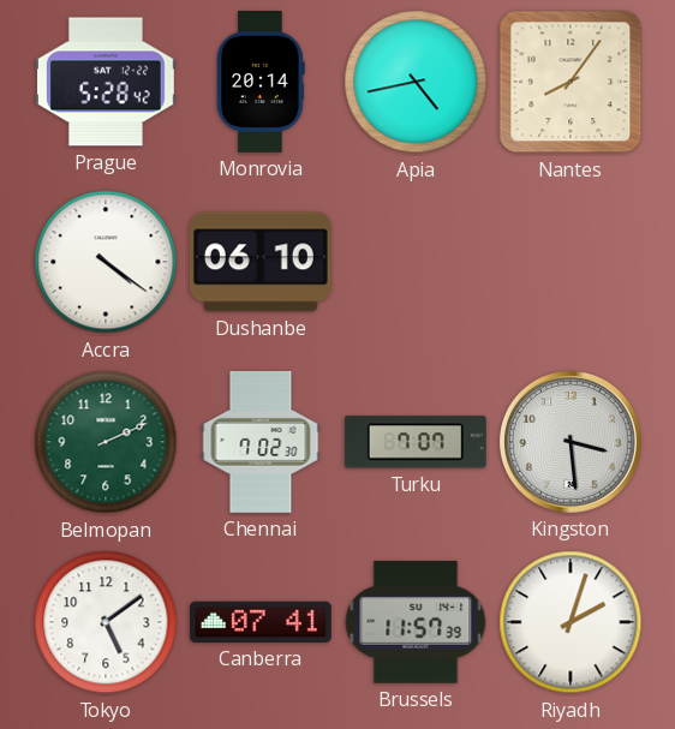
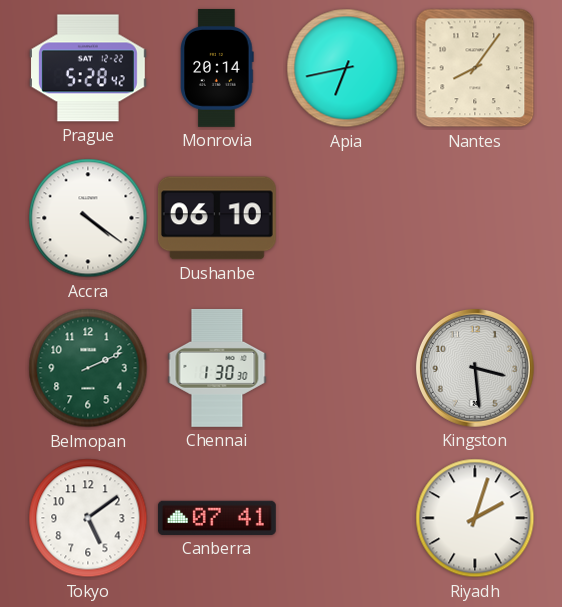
Apia: 4:43 -> 6:43
Chennai: 7:02 -> 1:30
Turku: 7:07 -> none
Brussels: 11:57 -> none
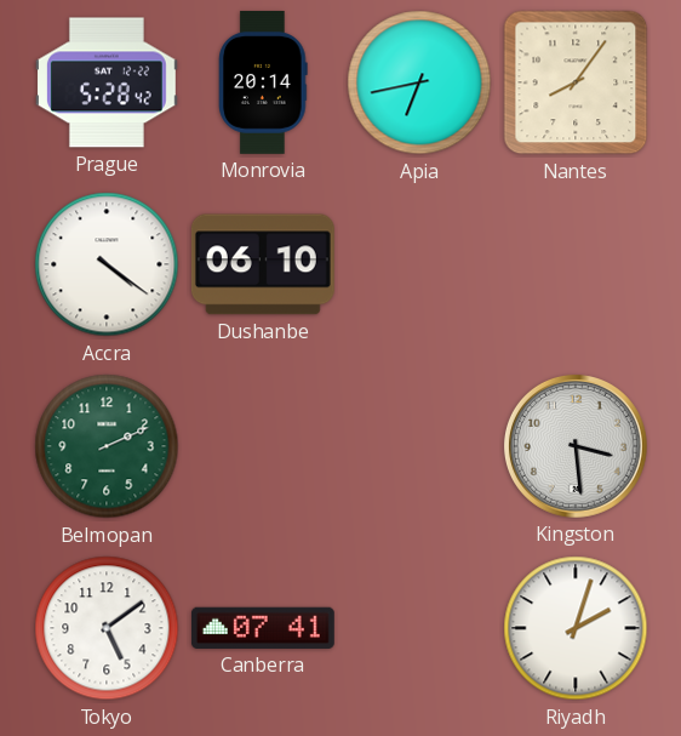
Chennai: 1:30 -> none
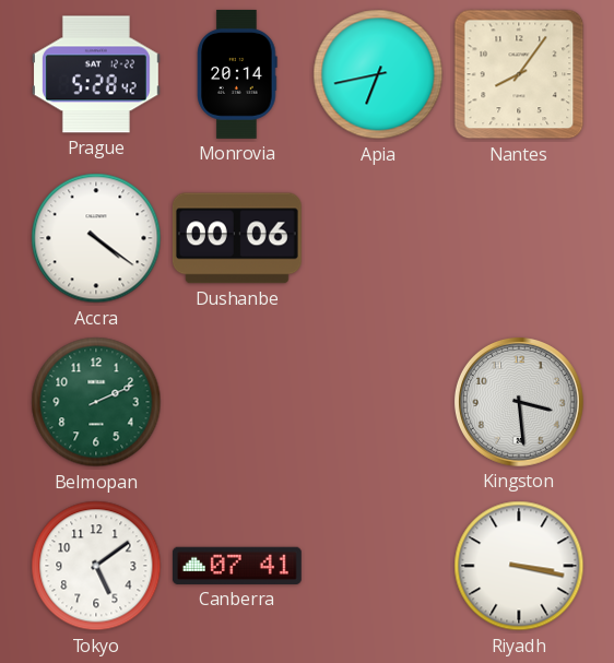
Dushanbe: 06:10 -> 00:06
Riyadh: 2:03 -> 3:17
